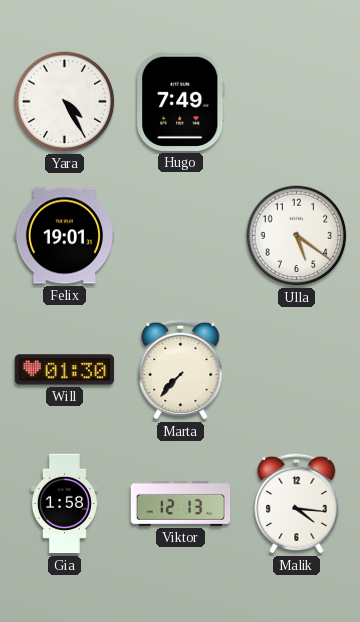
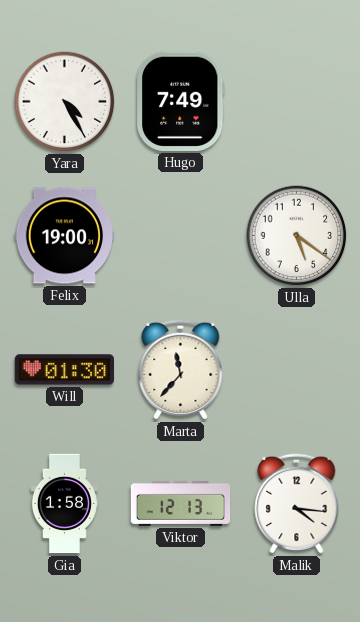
Felix: 19:01 -> 19:00
Marta: 7:37 -> 11:37
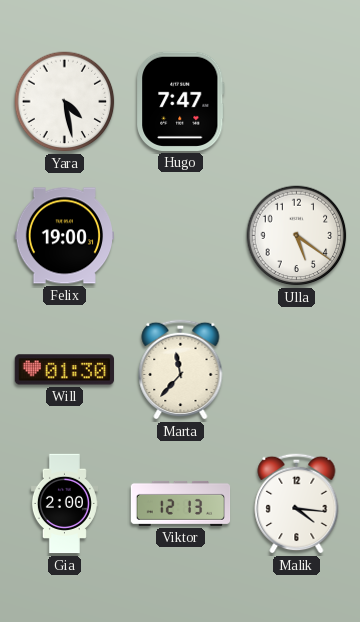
Yara: 4:25 -> 4:28
Hugo: 7:49 -> 7:47
Gia: 1:58 -> 2:00
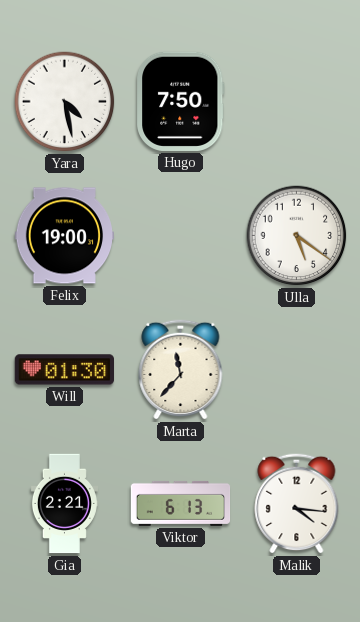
Hugo: 7:47 -> 7:50
Gia: 2:00 -> 2:21
Viktor: 12:13 -> 6:13
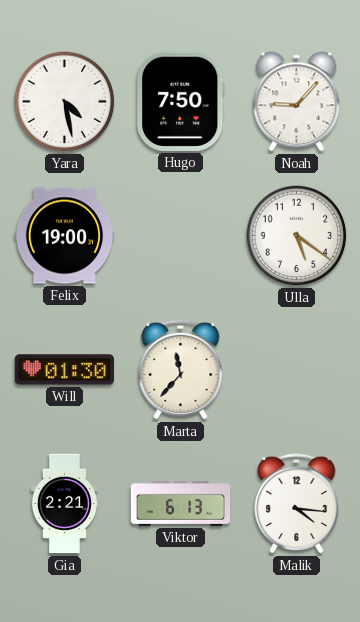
Noah: none -> 9:07
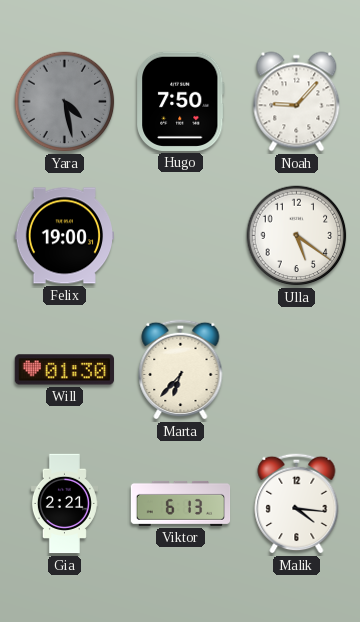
Yara dial: white -> grey
Marta: 11:37 -> 6:37
